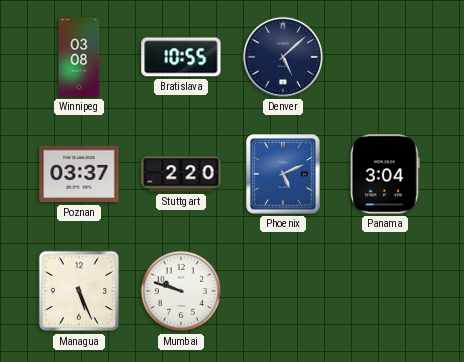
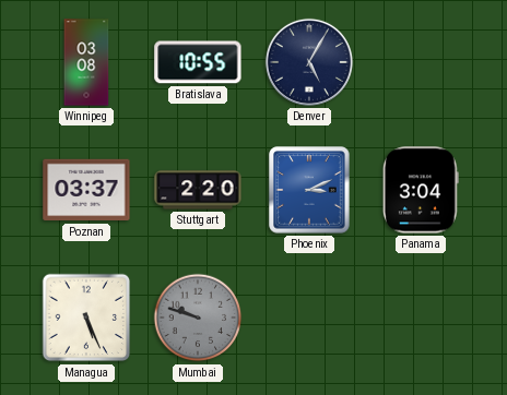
Denver: 5:08 -> 5:05
Phoenix: 5:11 -> 3:11
Mumbai dial: white -> grey
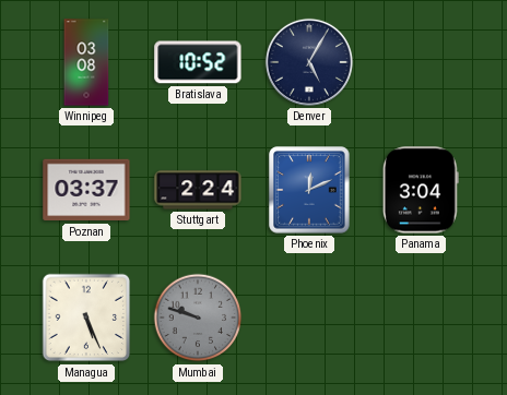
Bratislava: 10:55 -> 10:52
Stuttgart: 2:20 -> 2:24
Phoenix: 3:11 -> 12:11
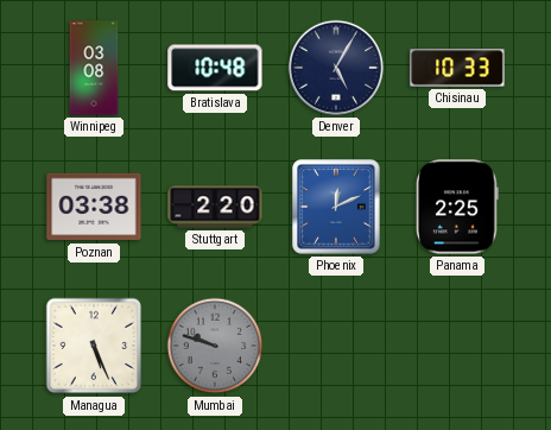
Bratislava: 10:52 -> 10:48
Chisinau: none -> 10:33
Poznan: 03:37 -> 03:38
Stuttgart: 2:24 -> 2:20
Panama: 3:04 -> 2:25
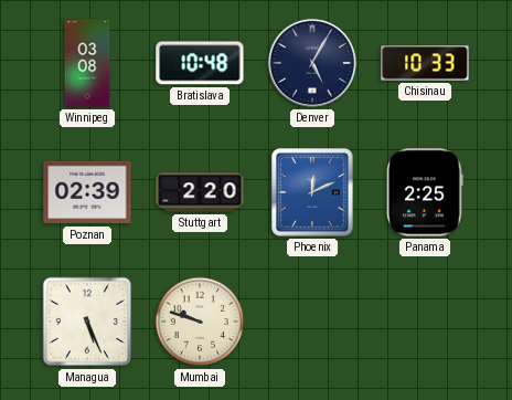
Poznan: 03:38 -> 02:39
Mumbai dial: grey -> cream
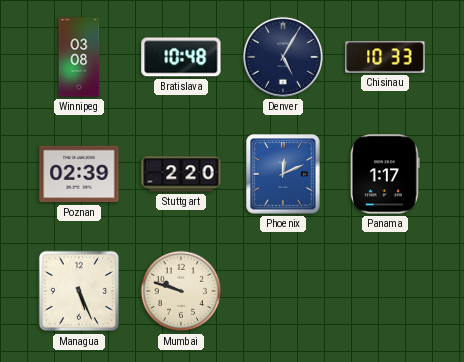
Panama: 2:25 -> 1:17
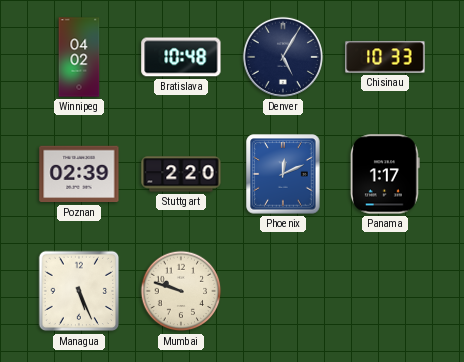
Winnipeg: 03:08 -> 04:02
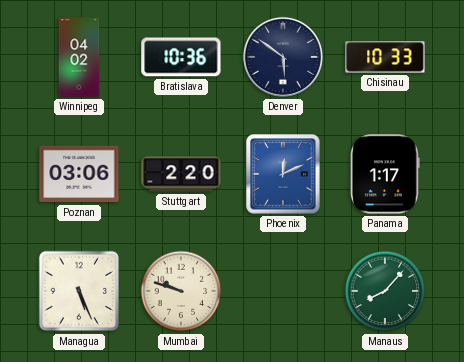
Bratislava: 10:48 -> 10:36
Denver: 5:05 -> 5:51
Poznan: 02:39 -> 03:06
Manaus: none -> 8:07
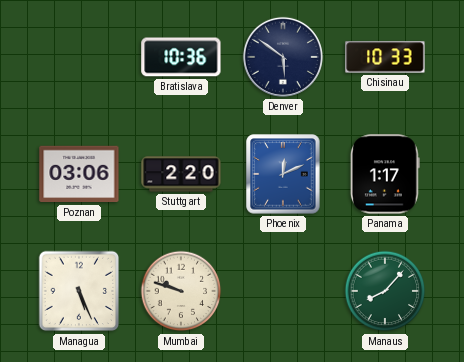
Winnipeg: 04:02 -> none
